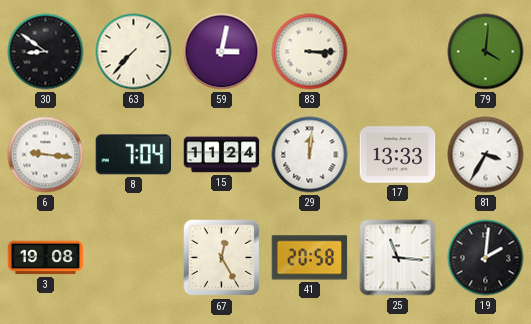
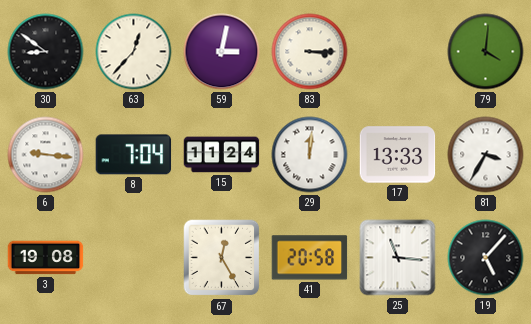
63: 7:37 -> 12:37
19: 2:01 -> 5:07
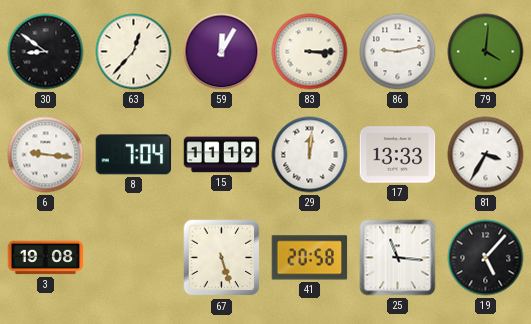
59: 3:02 -> 12:05
86: none -> 9:13
15: 11:24 -> 11:19
67: 12:25 -> 5:27
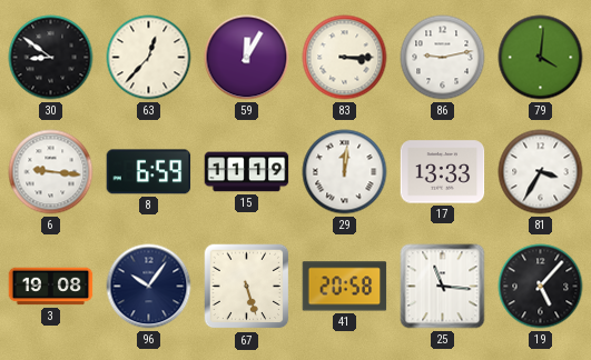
8: 7:04 -> 6:59
96: none -> 10:06
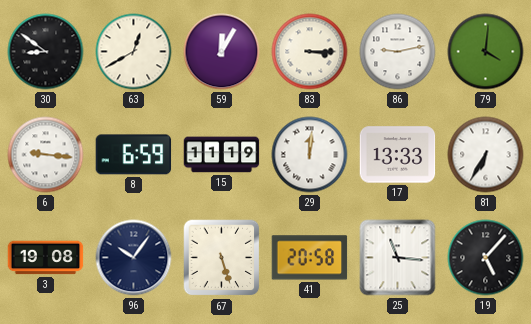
63: 12:37 -> 12:40
81: 3:35 -> 6:35
